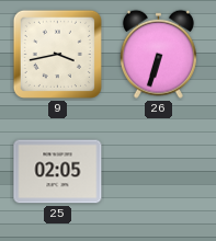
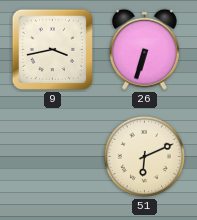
25: 02:05 -> none
51: none -> 6:11
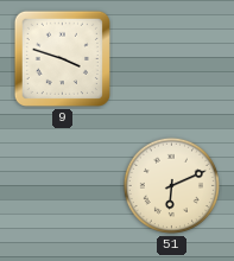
9: 3:43 -> 3:48
26: 6:33 -> none
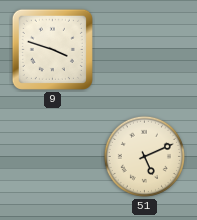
51: 6:11 -> 5:11
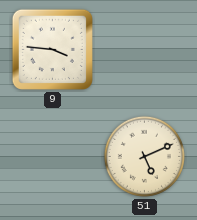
9: 3:48 -> 3:46
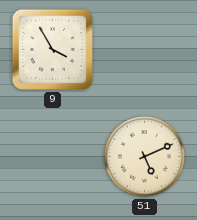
9: 3:46 -> 3:55
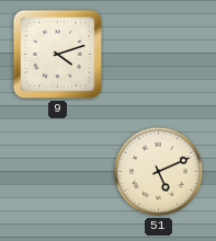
9: 3:55 -> 4:12
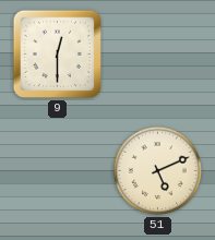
9: 4:12 -> 12:30
